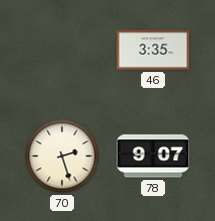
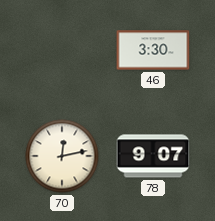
46: 3:35 -> 3:30
70: 2:27 -> 12:13
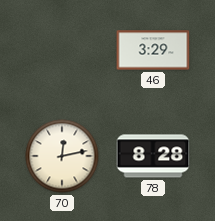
46: 3:30 -> 3:29
78: 9:07 -> 8:28
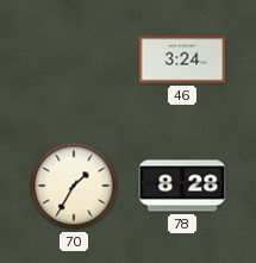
46: 3:29 -> 3:24
70: 12:13 -> 1:35
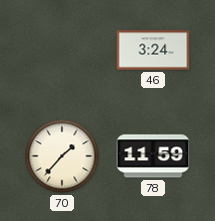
70: 1:35 -> 1:37
78: 8:28 -> 11:59
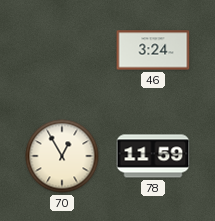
70: 1:37 -> 12:55
